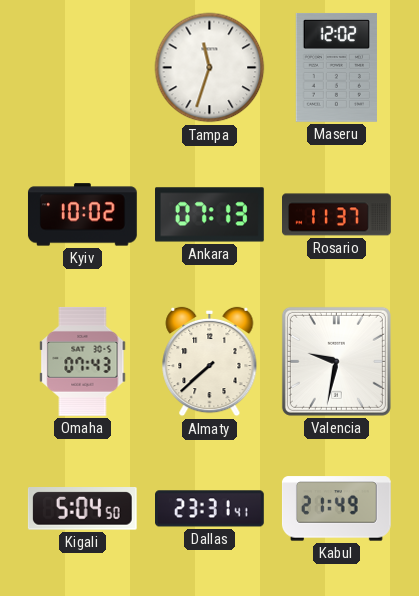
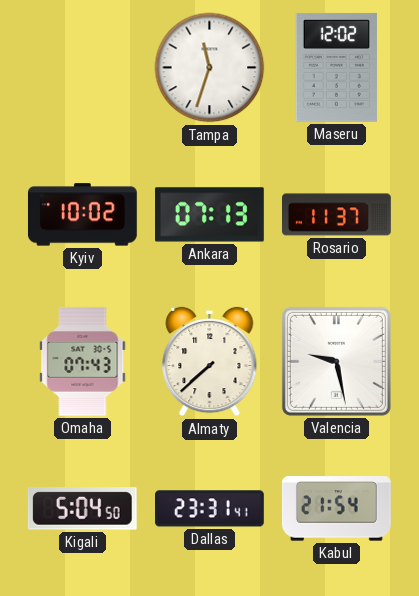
Valencia: 9:32 -> 9:28
Kabul: 21:49 -> 21:54
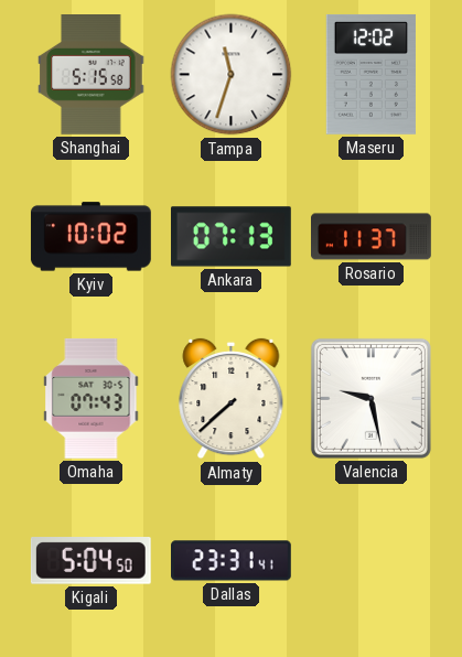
Shanghai: none -> 5:15
Kabul: 21:54 -> none
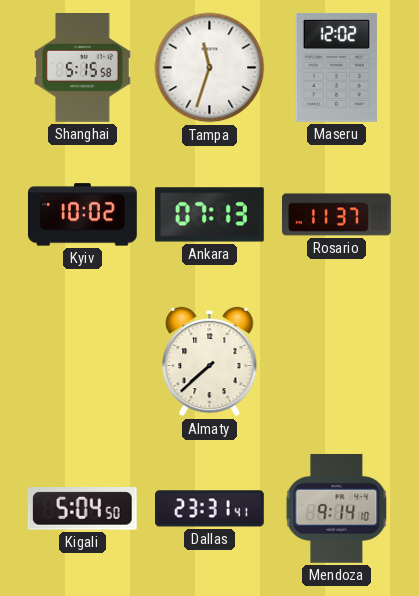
Omaha: 07:43 -> none
Valencia: 9:28 -> none
Mendoza: none -> 9:14
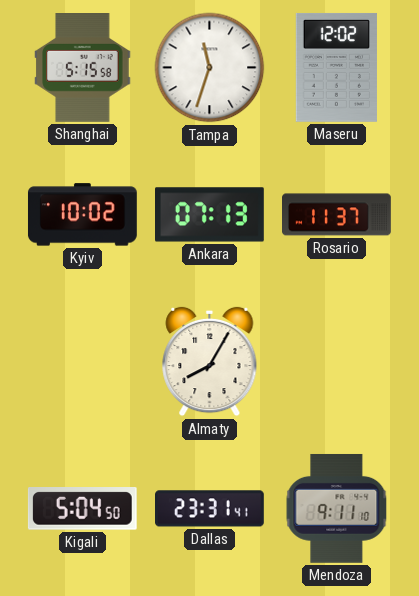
Almaty: 7:38 -> 8:05
Mendoza: 9:14 -> 9:11
